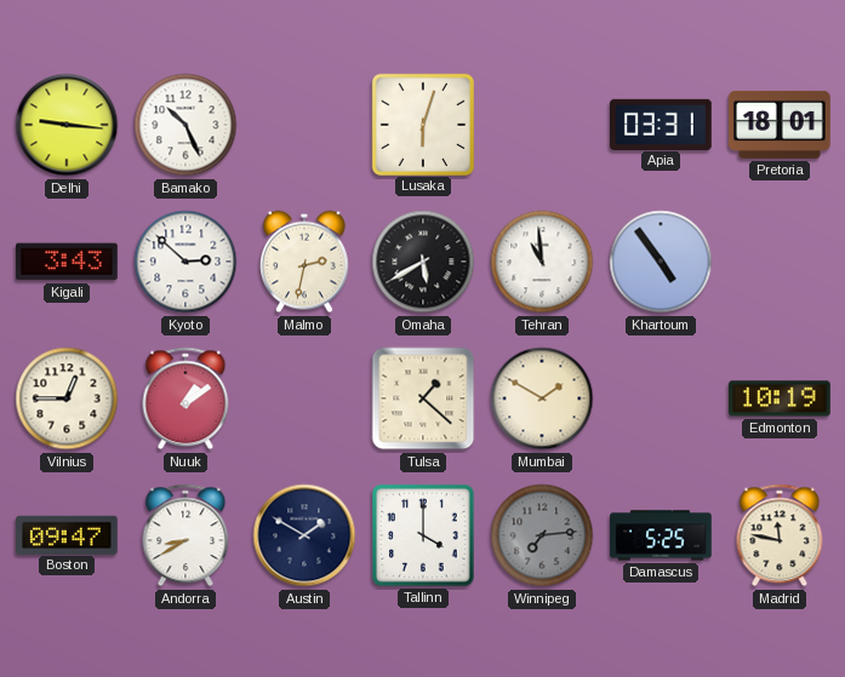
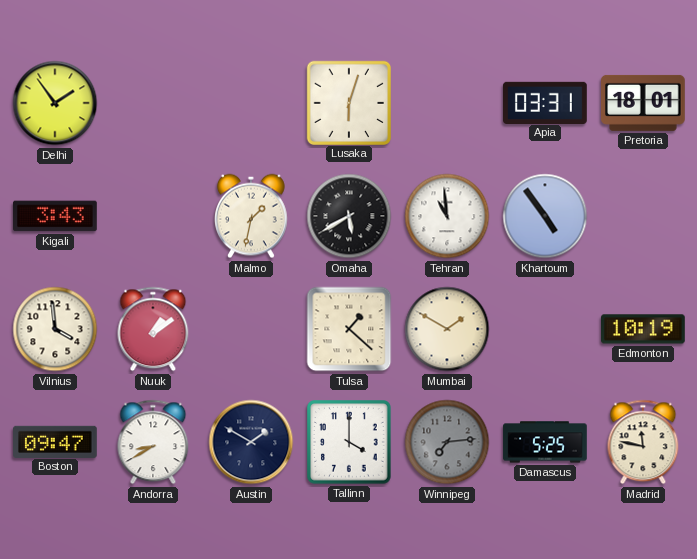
Delhi: 9:16 -> 1:54
Bamako: 10:26 -> none
Kyoto: 2:52 -> none
Malmo: 2:32 -> 1:32
Vilnius: 12:45 -> 3:59
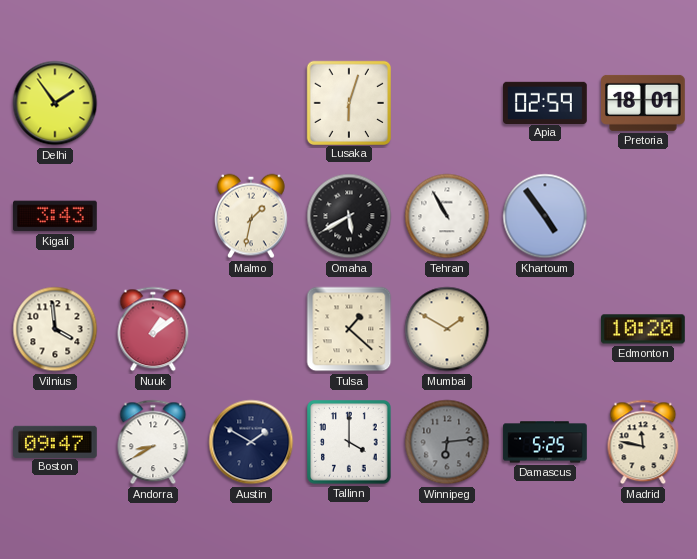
Apia: 03:31 -> 02:59
Tehran: 10:59 -> 10:55
Edmonton: 10:19 -> 10:20
Winnipeg: 7:14 -> 6:14
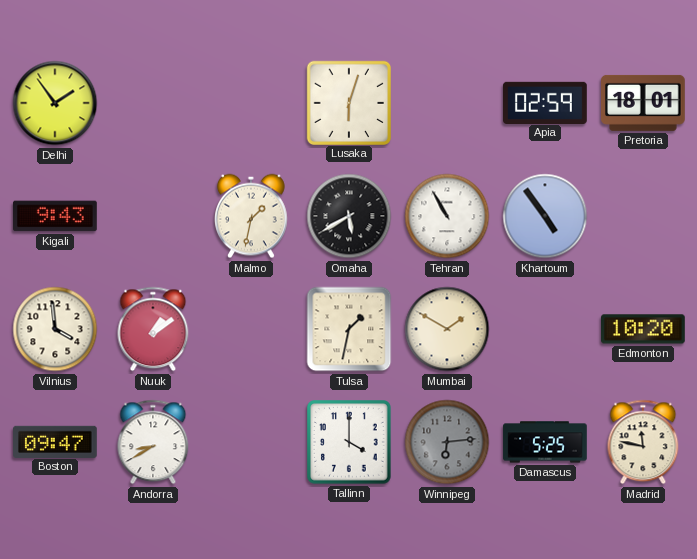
Kigali: 3:43 -> 9:43
Tulsa: 1:22 -> 1:32
Austin: 1:50 -> none
